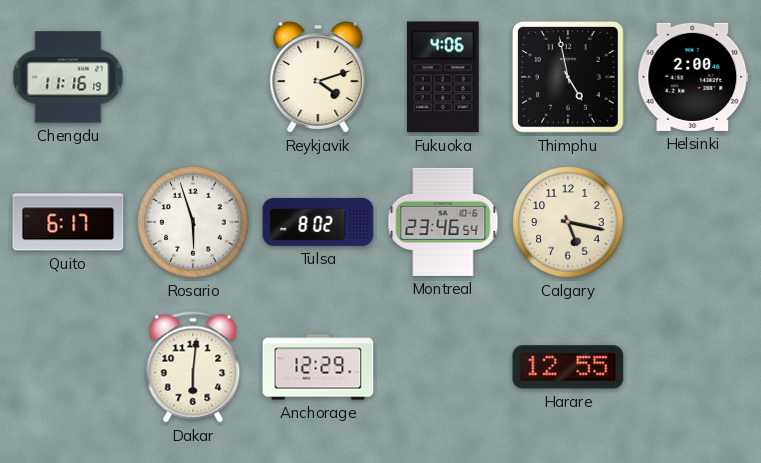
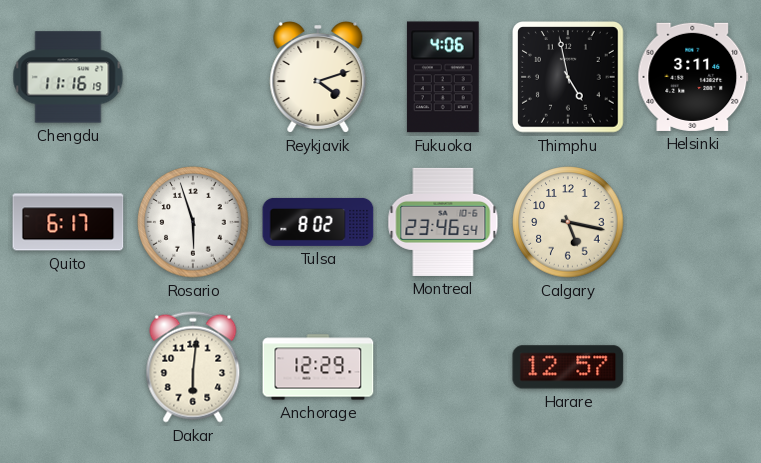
Helsinki: 2:00 -> 3:11
Harare: 12:55 -> 12:57
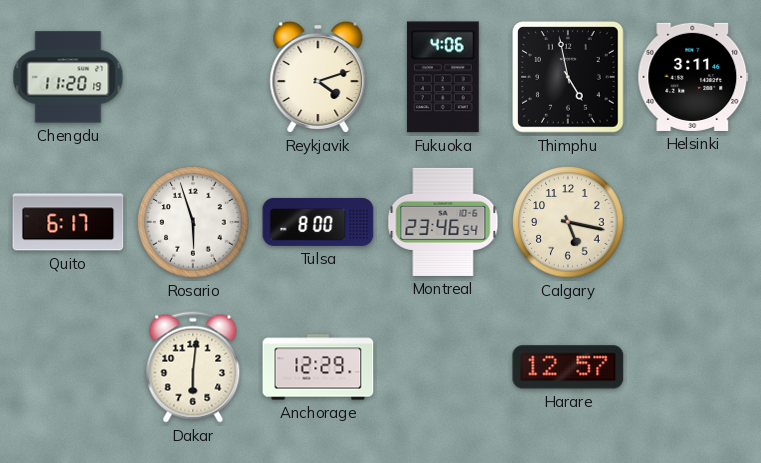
Chengdu: 11:16 -> 11:20
Tulsa: 8:02 -> 8:00
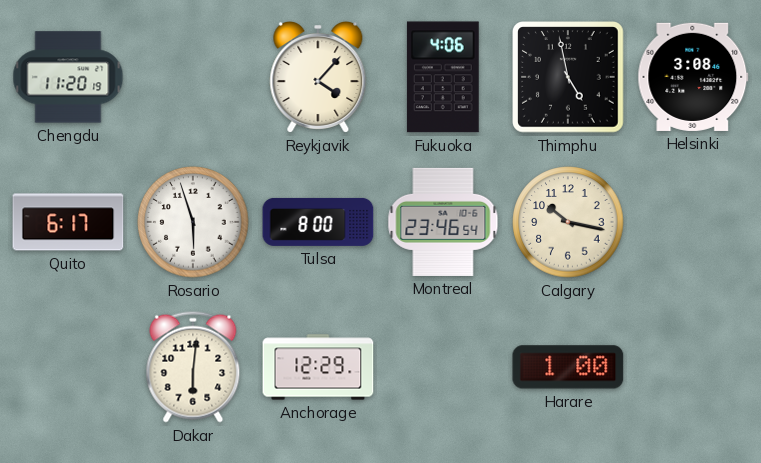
Reykjavik: 4:12 -> 4:07
Helsinki: 3:11 -> 3:08
Calgary: 5:17 -> 10:17
Harare: 12:57 -> 1:00
